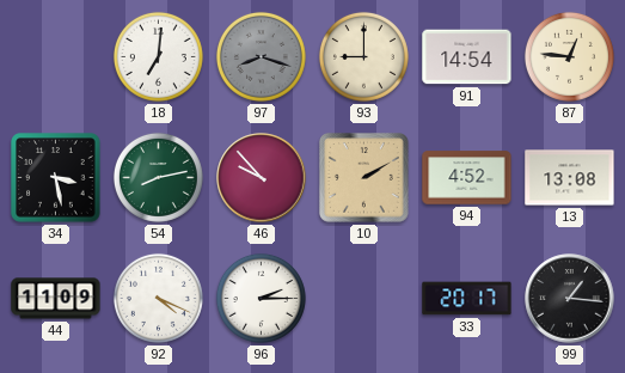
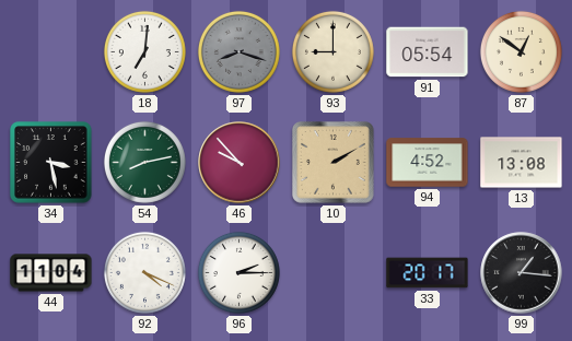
91: 14:54 -> 05:54
87: 12:46 -> 12:51
44: 11:09 -> 11:04
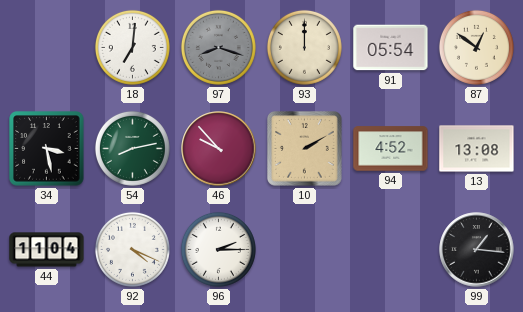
93: 9:00 -> 12:00
33: 20:17 -> none
